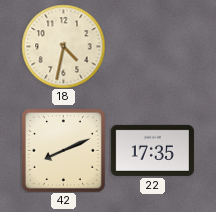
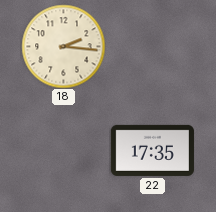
18: 4:32 -> 2:16
42: 8:11 -> none
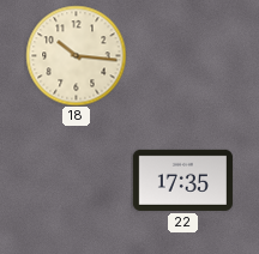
18: 2:16 -> 10:16
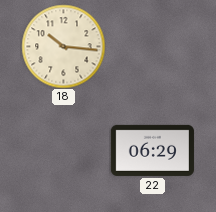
22: 17:35 -> 06:29
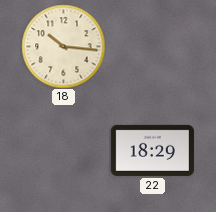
22: 06:29 -> 18:29
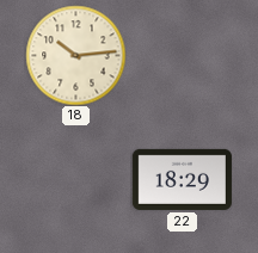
18: 10:16 -> 10:14
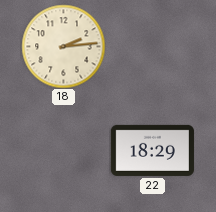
18: 10:14 -> 2:14
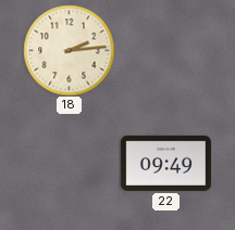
22: 18:29 -> 09:49
